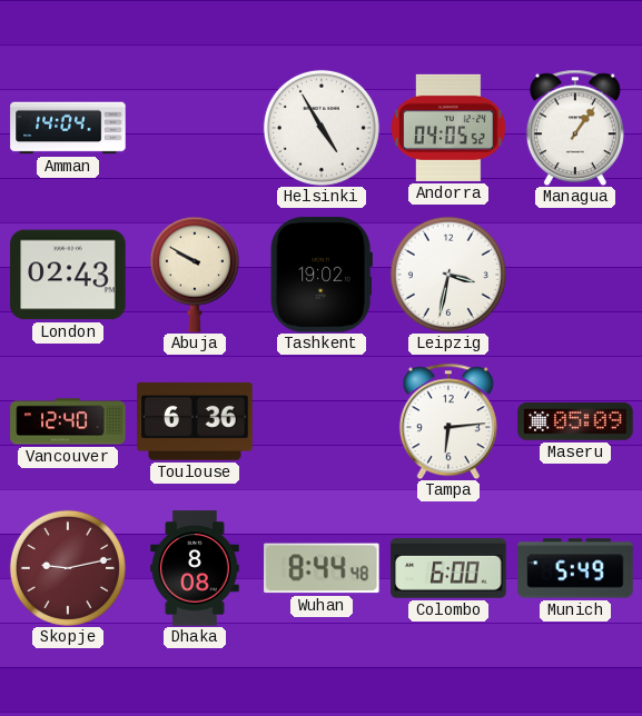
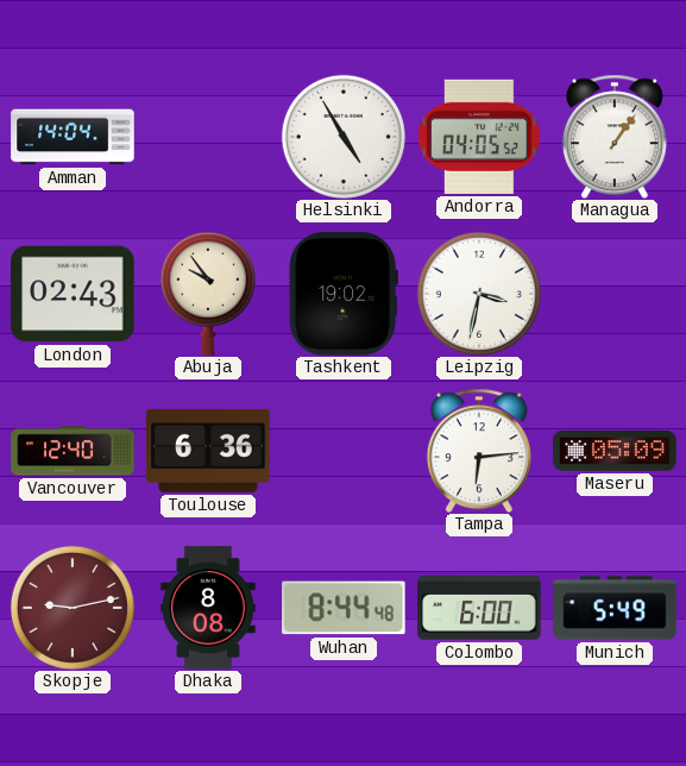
Abuja: 9:50 -> 9:54
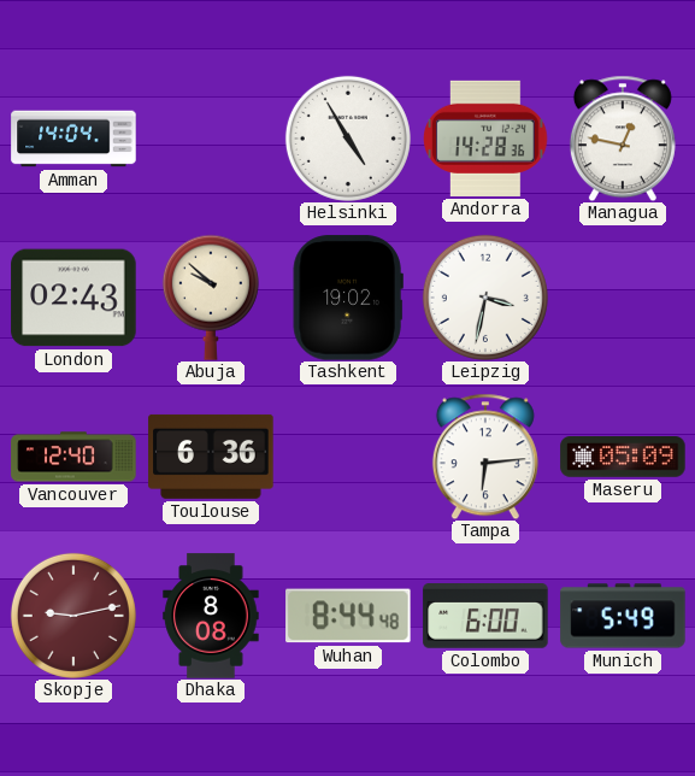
Andorra: 04:05 -> 14:28
Managua: 1:06 -> 12:47
Abuja: 9:54 -> 9:52
